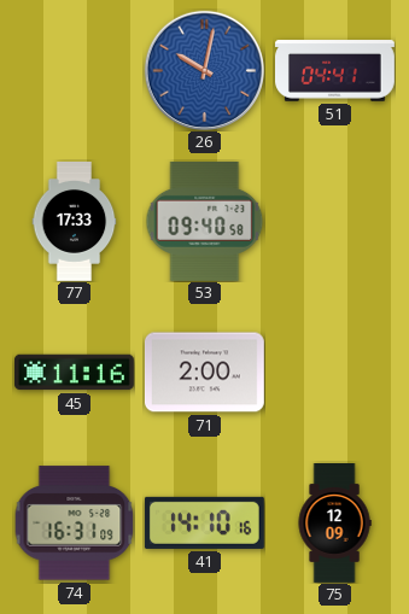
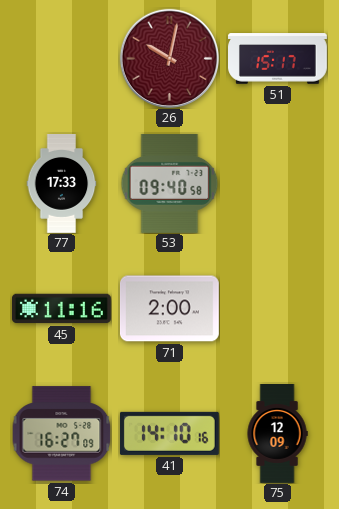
26 dial: blue -> burgundy
51: 04:41 -> 15:17
74: 16:31 -> 16:27
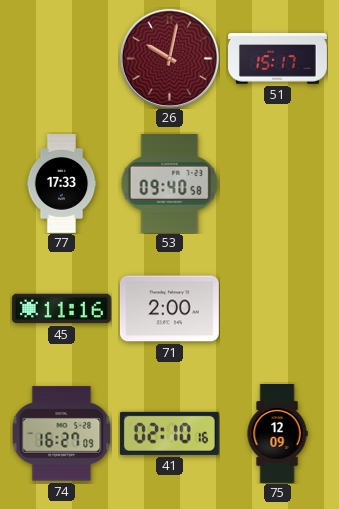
41: 14:10 -> 02:10
